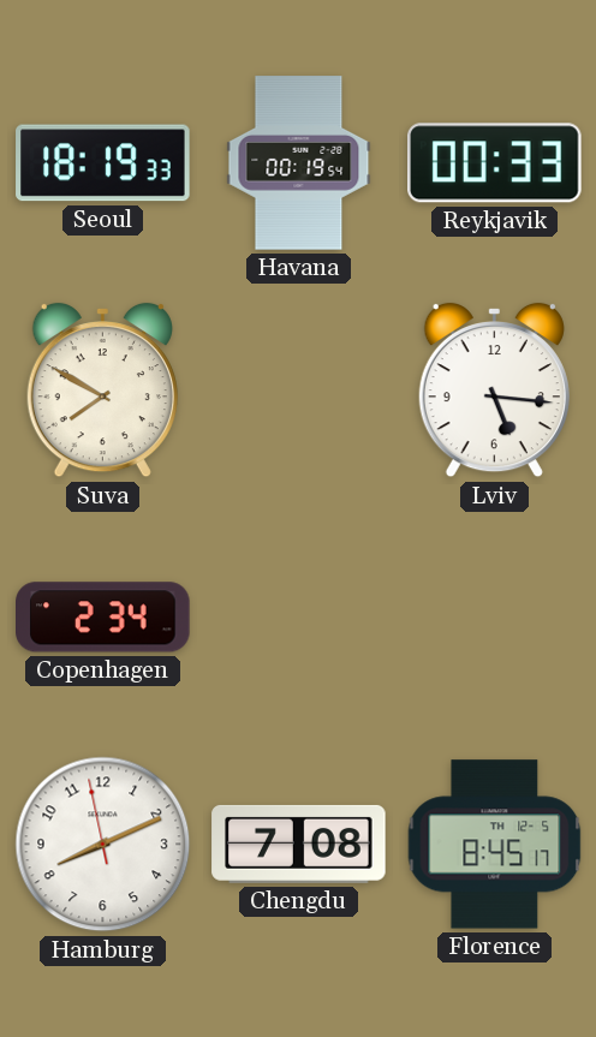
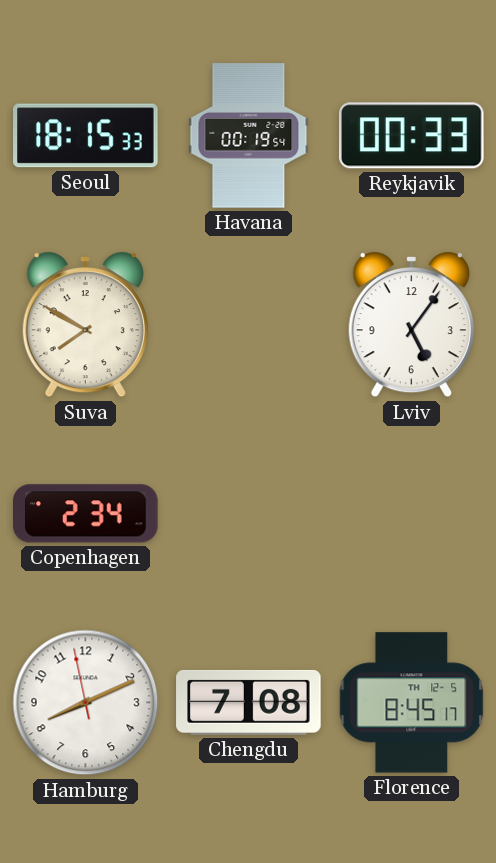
Seoul: 18:19 -> 18:15
Lviv: 5:16 -> 5:06
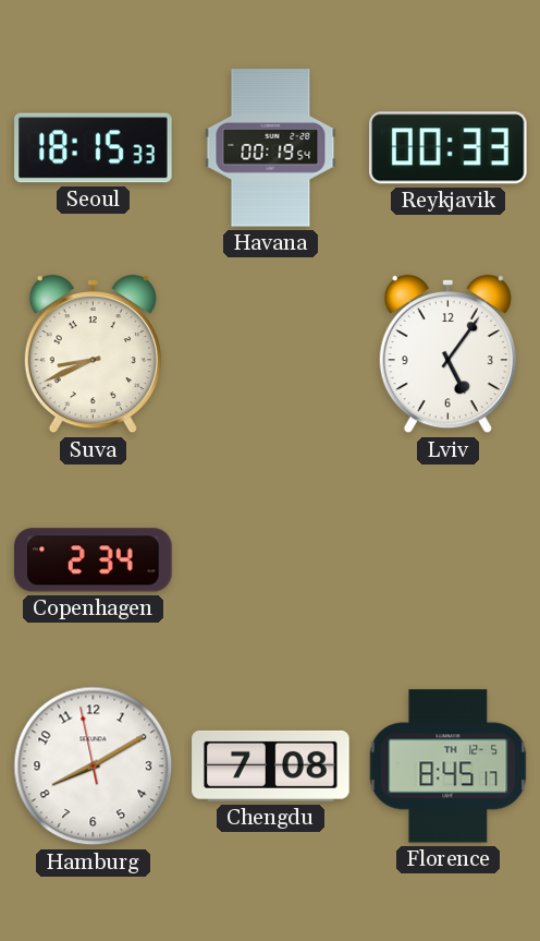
Suva: 7:50 -> 8:41
Hamburg: 8:10 -> 8:09
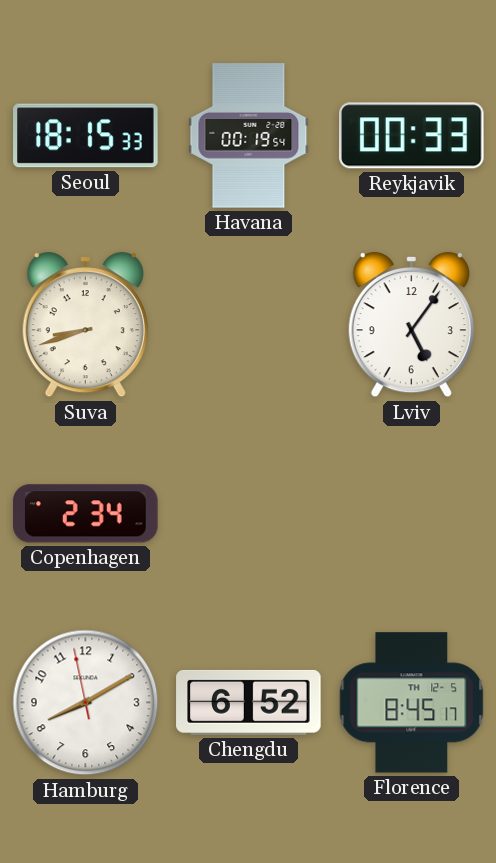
Suva: 8:41 -> 8:42
Chengdu: 7:08 -> 6:52
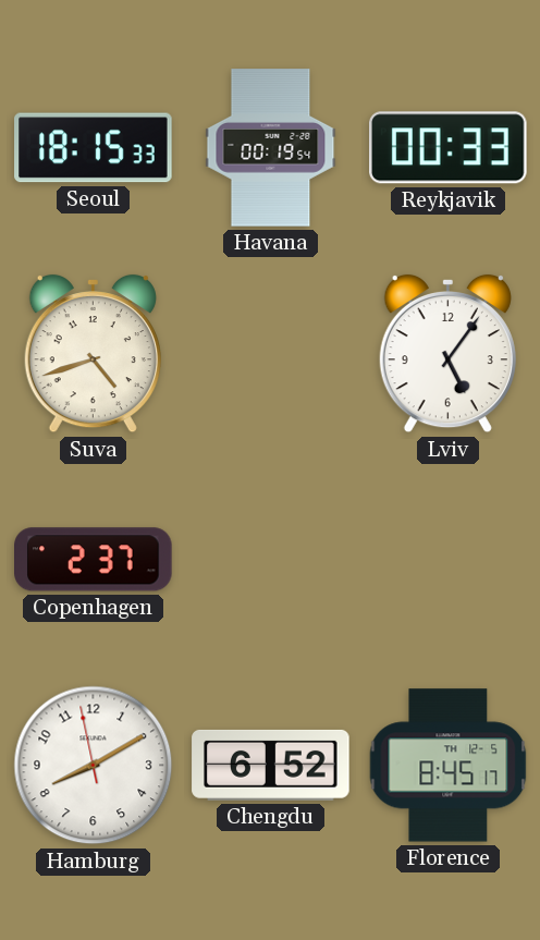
Suva: 8:42 -> 4:42
Copenhagen: 2:34 -> 2:37
